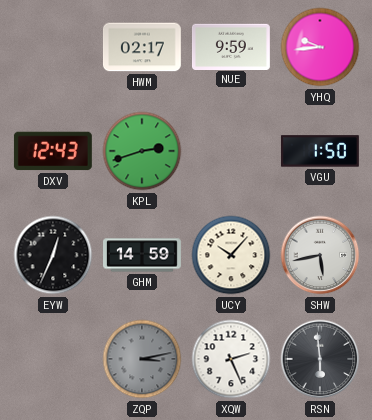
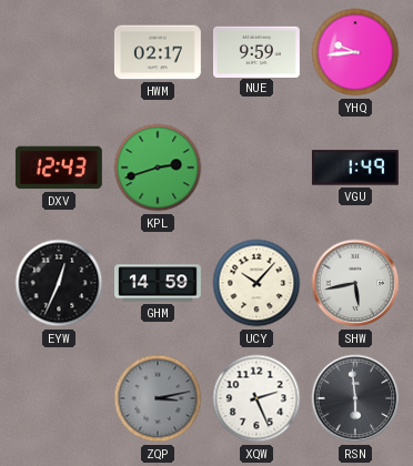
VGU: 1:50 -> 1:49
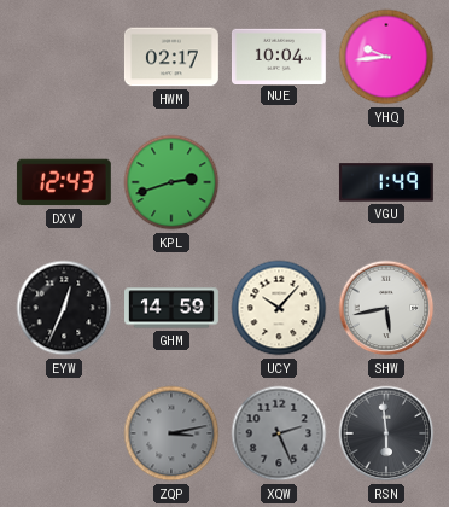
NUE: 9:59 -> 10:04
XQW dial: white -> grey
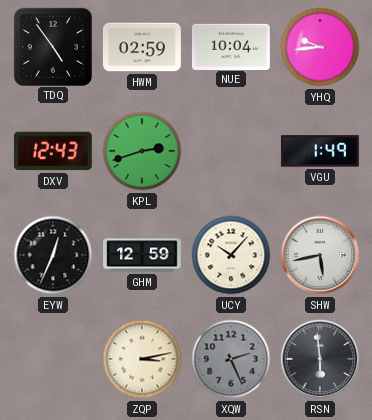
TDQ: none -> 4:54
HWM: 02:17 -> 02:59
GHM: 14:59 -> 12:59
ZQP dial: grey -> cream
